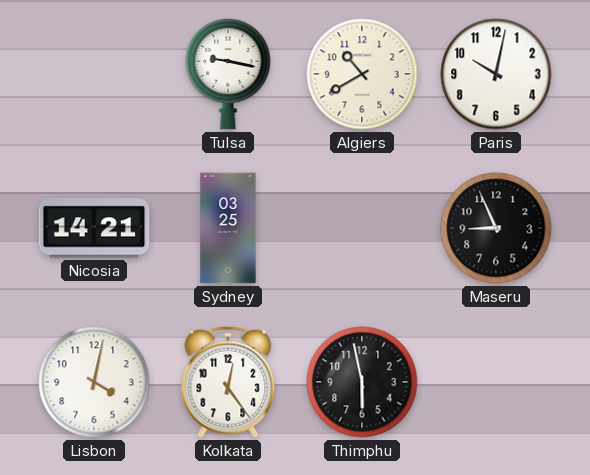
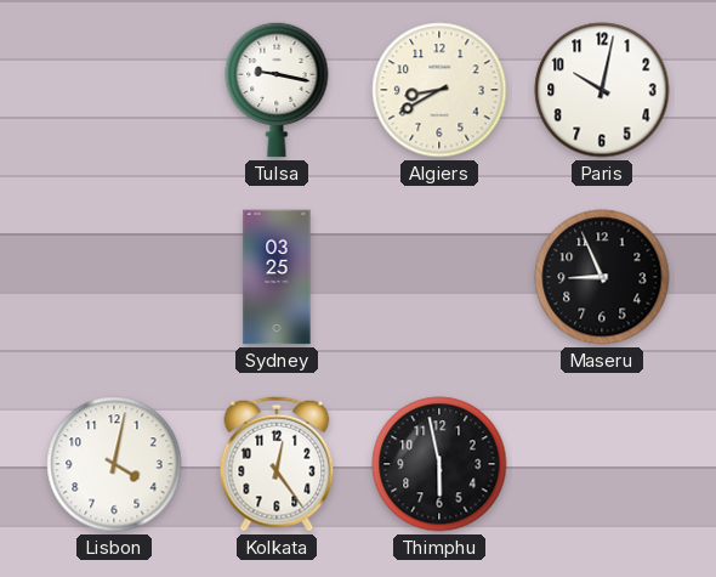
Algiers: 10:40 -> 8:40
Nicosia: 14:21 -> none
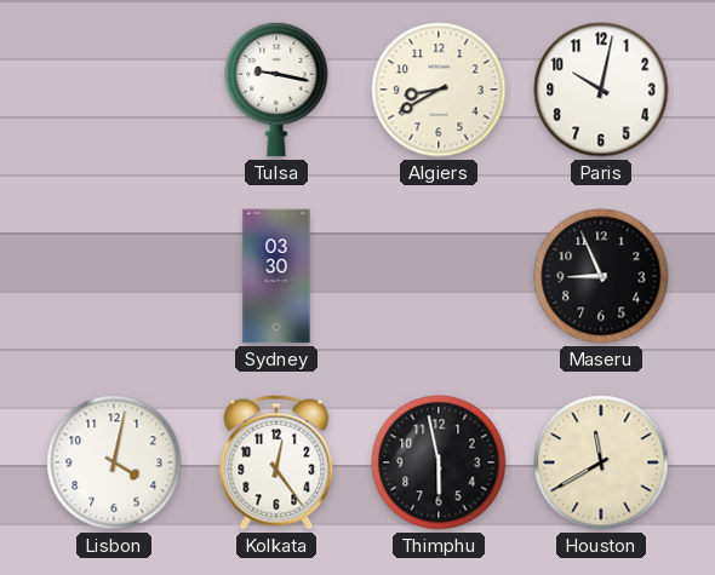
Sydney: 03:25 -> 03:30
Houston: none -> 11:40
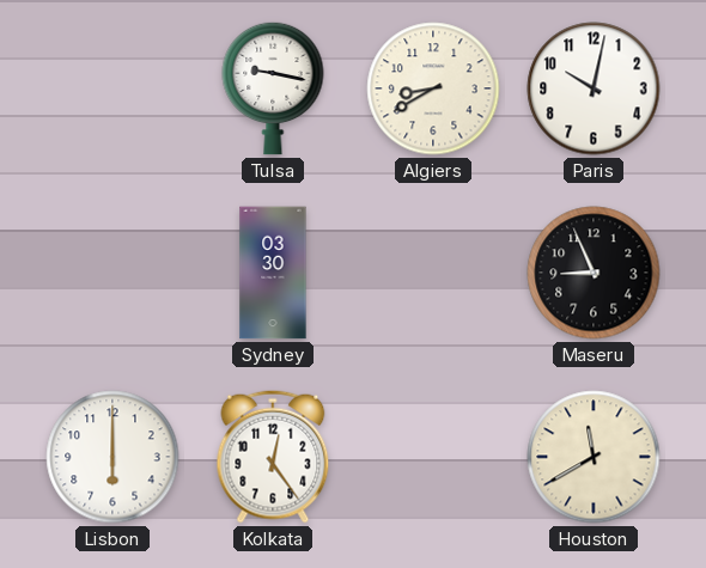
Lisbon: 4:02 -> 6:00
Thimphu: 5:58 -> none
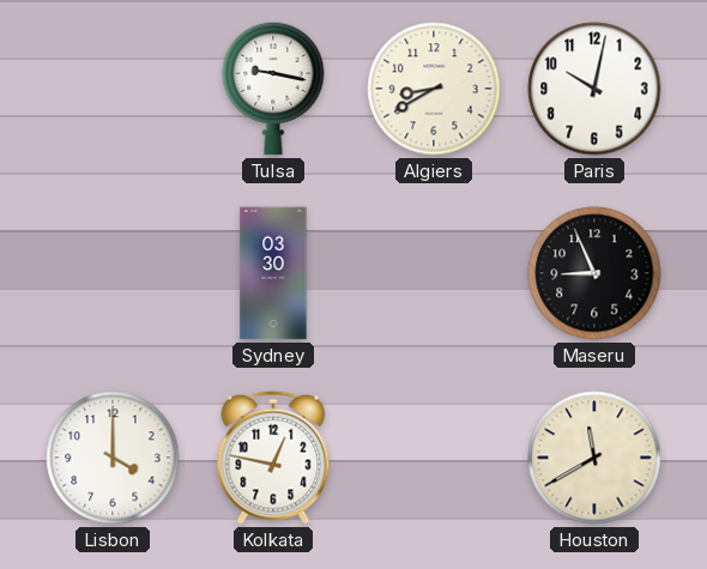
Lisbon: 6:00 -> 4:00
Kolkata: 12:24 -> 12:47
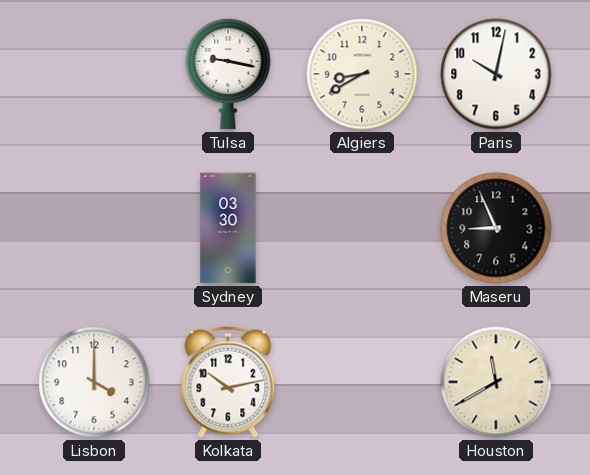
Kolkata: 12:47 -> 10:13
